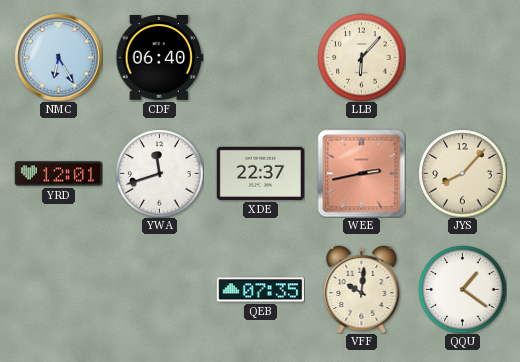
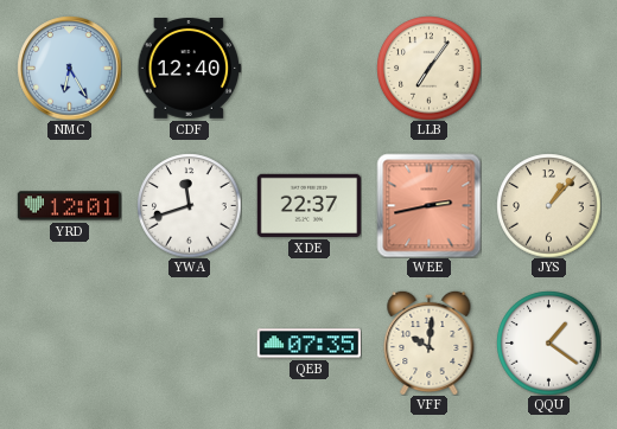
CDF: 06:40 -> 12:40
LLB: 6:07 -> 7:06
JYS: 8:07 -> 1:07
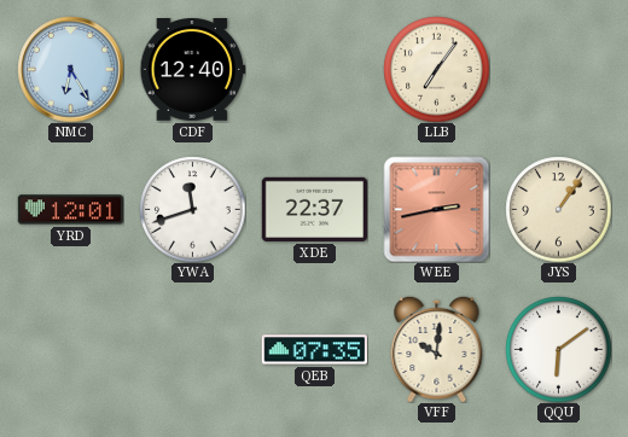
JYS: 1:07 -> 1:06
QQU: 1:21 -> 6:09
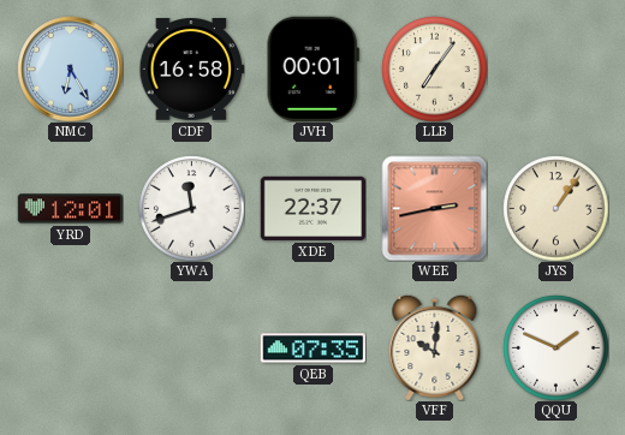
CDF: 12:40 -> 16:58
JVH: none -> 00:01
QQU: 6:09 -> 1:49
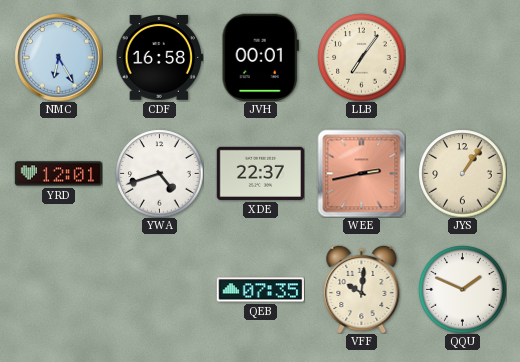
YWA: 11:42 -> 4:42
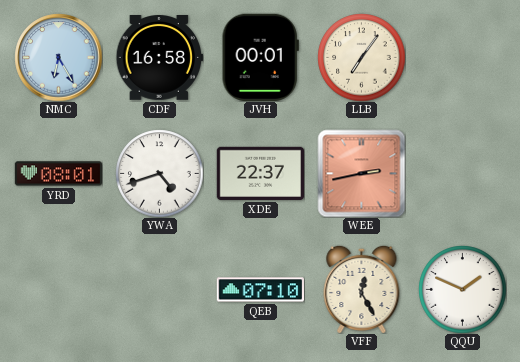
YRD: 12:01 -> 08:01
JYS: 1:06 -> none
QEB: 07:35 -> 07:10
VFF: 10:01 -> 12:25
